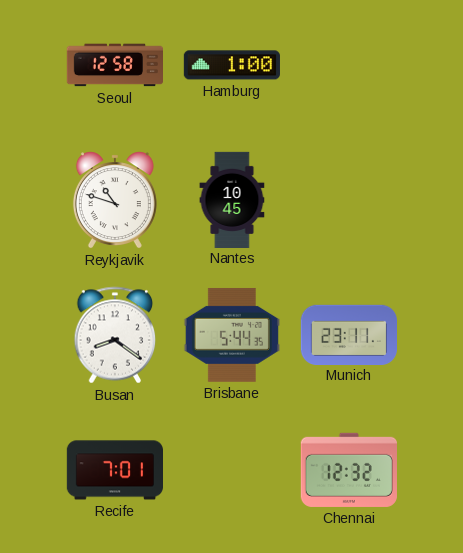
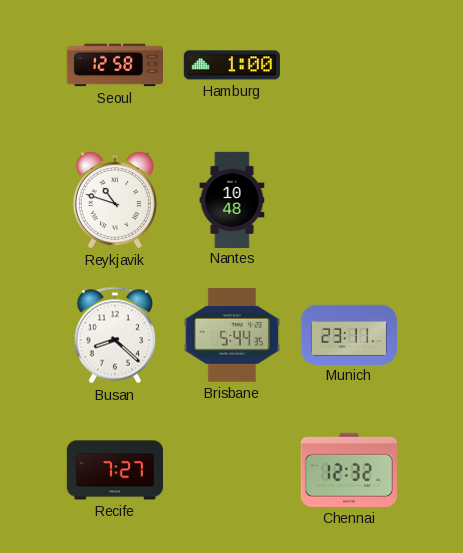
Nantes: 10:45 -> 10:48
Busan: 8:21 -> 8:22
Recife: 7:01 -> 7:27
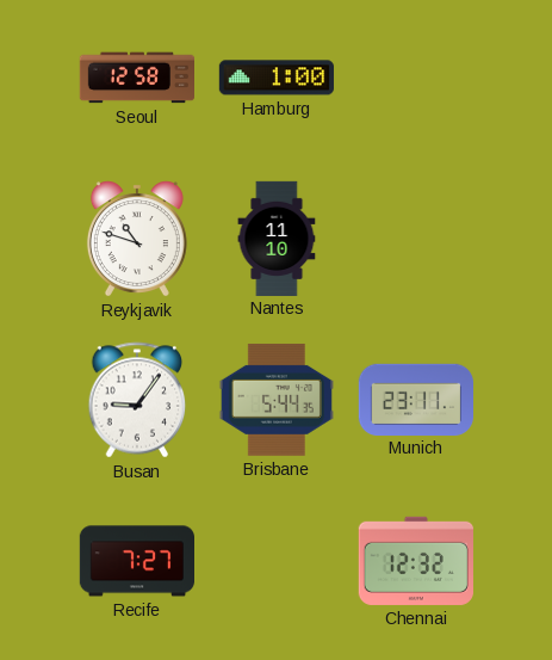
Nantes: 10:48 -> 11:10
Busan: 8:22 -> 9:06
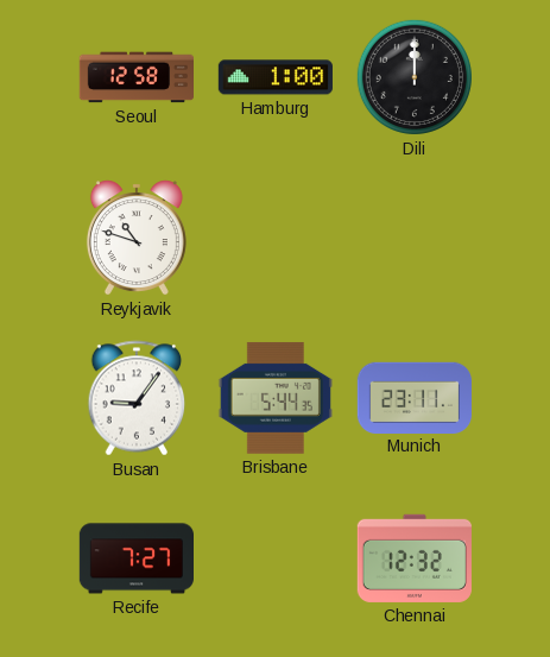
Dili: none -> 12:00
Nantes: 11:10 -> none
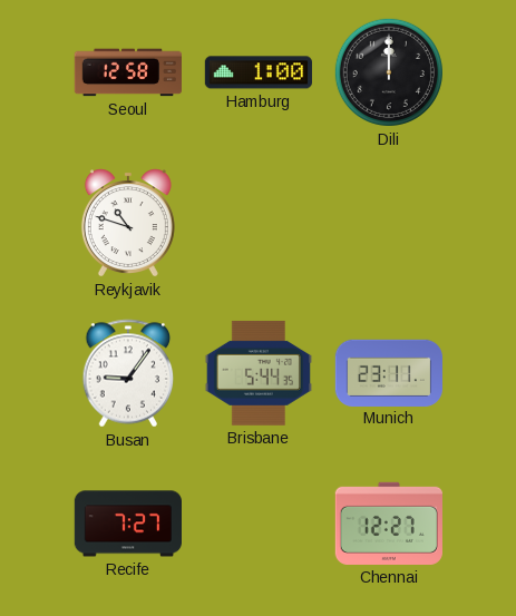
Chennai: 12:32 -> 12:27
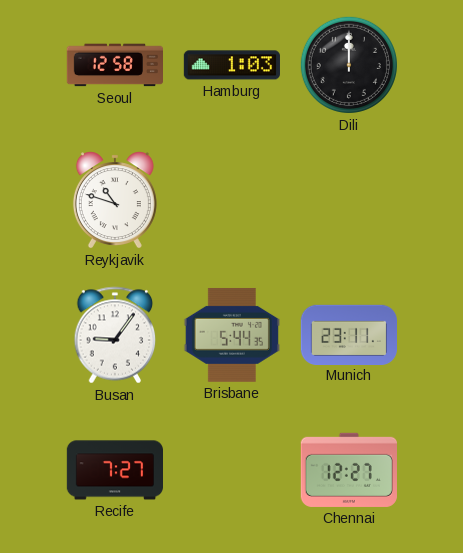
Hamburg: 1:00 -> 1:03
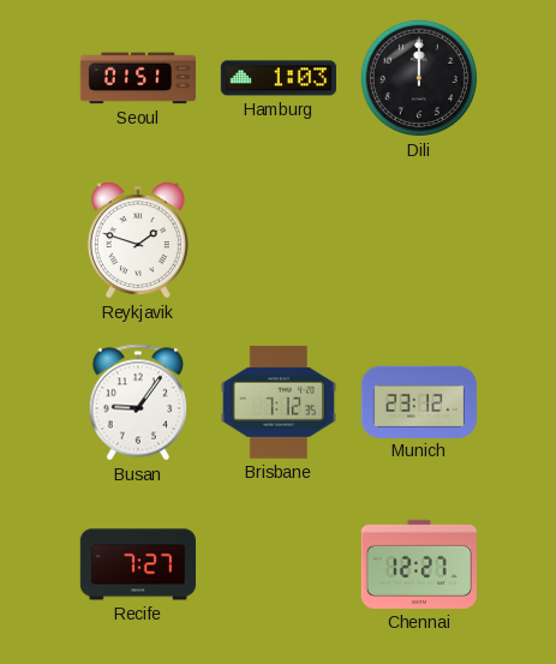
Seoul: 12:58 -> 01:51
Reykjavik: 10:48 -> 1:48
Brisbane: 5:44 -> 7:12
Munich: 23:11 -> 23:12
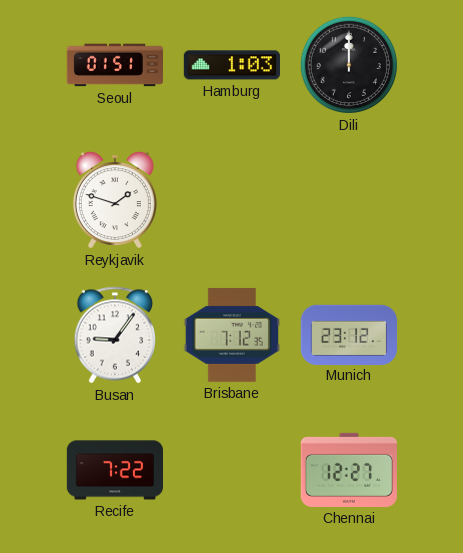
Recife: 7:27 -> 7:22
